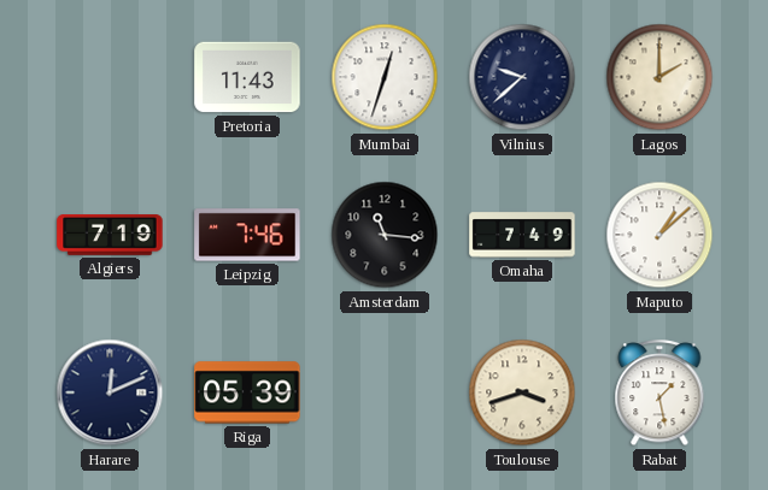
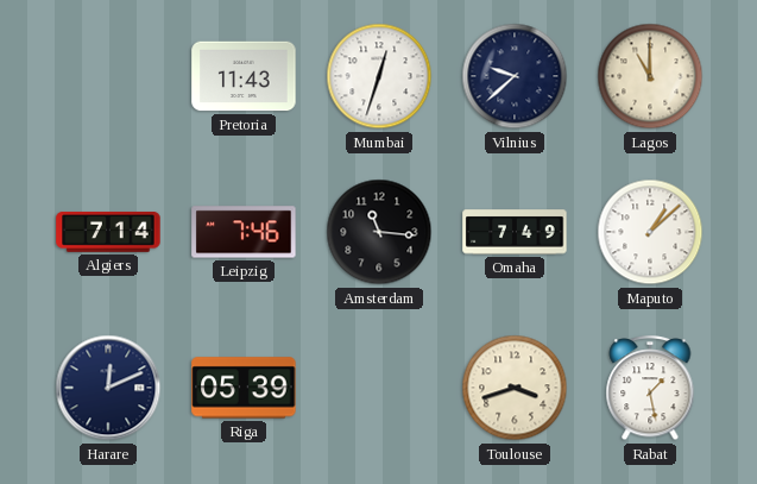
Lagos: 2:00 -> 11:00
Algiers: 7:19 -> 7:14
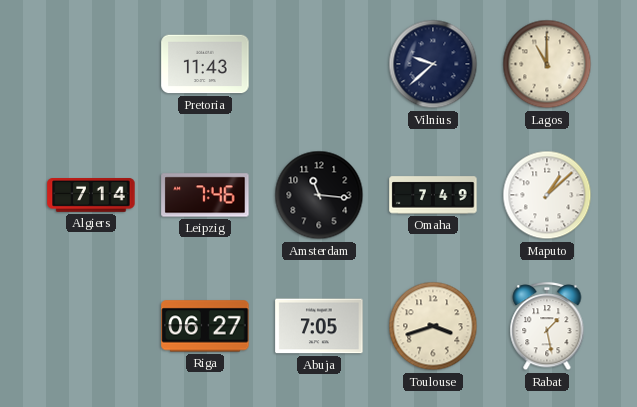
Mumbai: 12:33 -> none
Harare: 12:11 -> none
Riga: 05:39 -> 06:27
Abuja: none -> 7:05
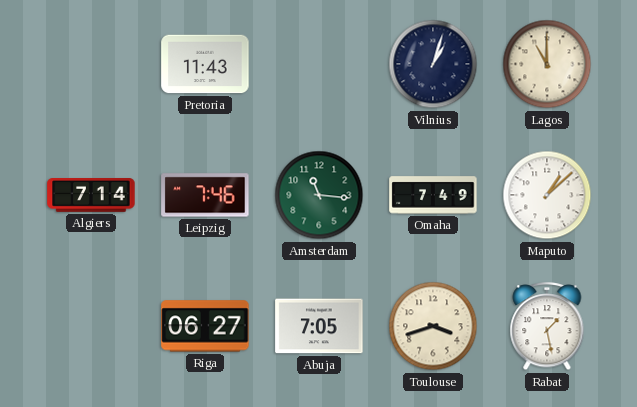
Vilnius: 9:38 -> 1:03
Amsterdam dial: black -> green
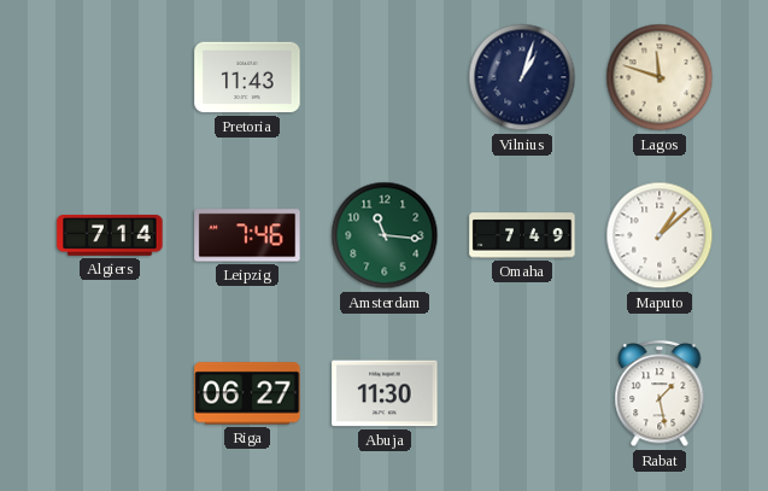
Lagos: 11:00 -> 11:48
Abuja: 7:05 -> 11:30
Toulouse: 3:42 -> none
